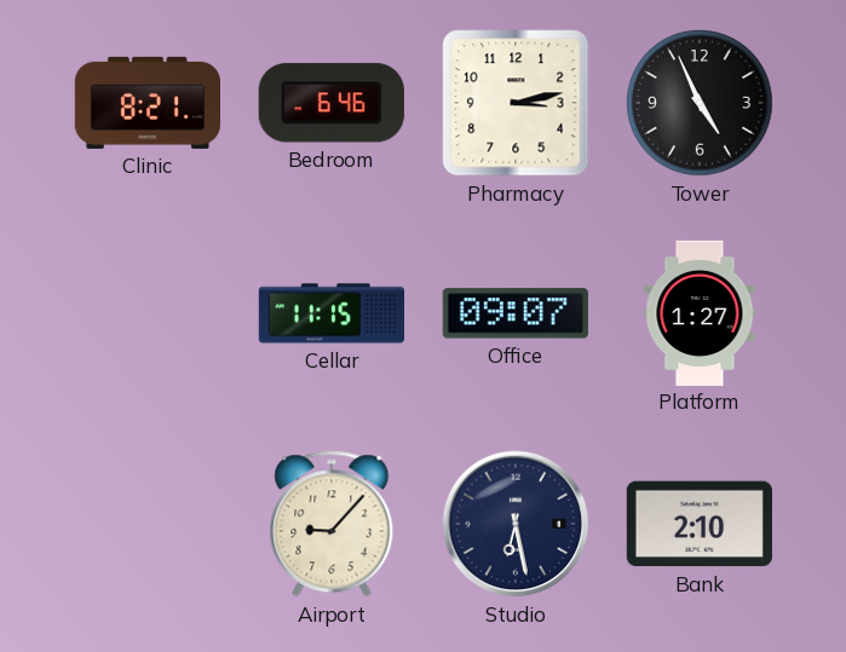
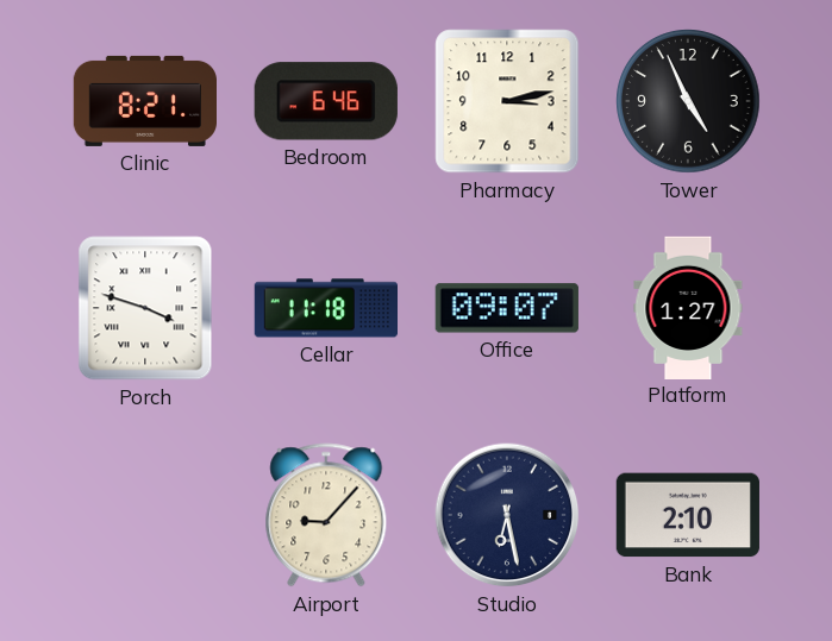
Porch: none -> 3:48
Cellar: 11:15 -> 11:18
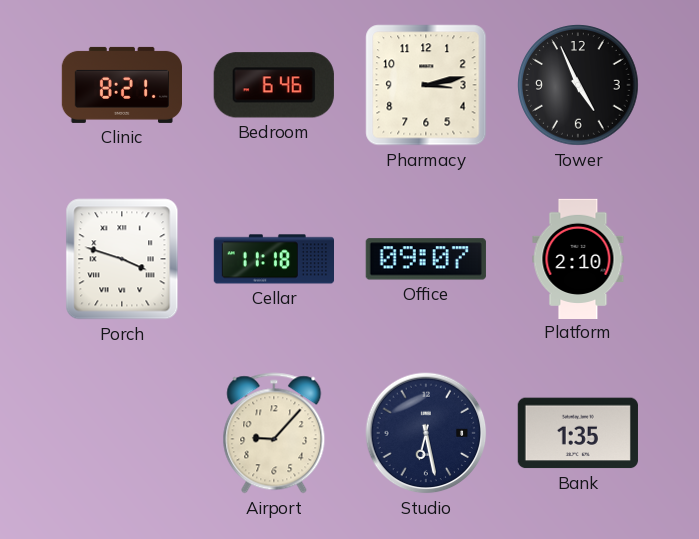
Platform: 1:27 -> 2:10
Bank: 2:10 -> 1:35
